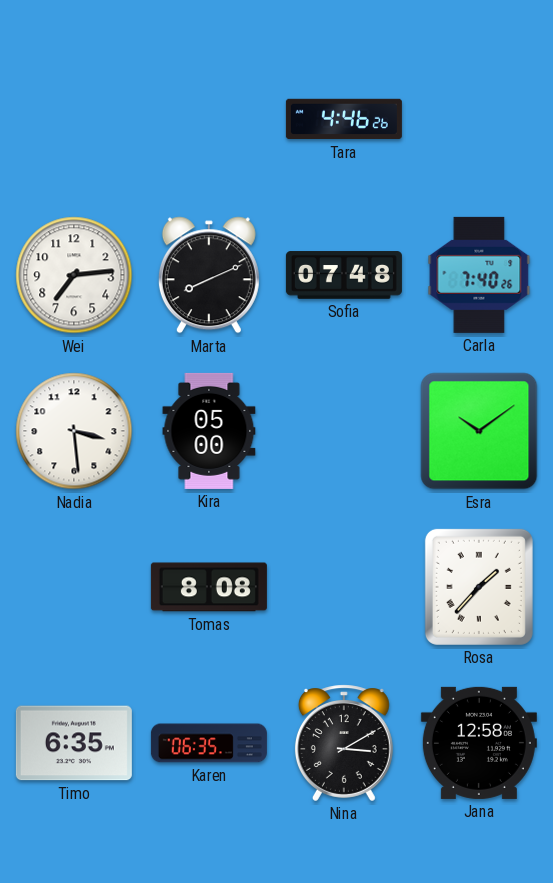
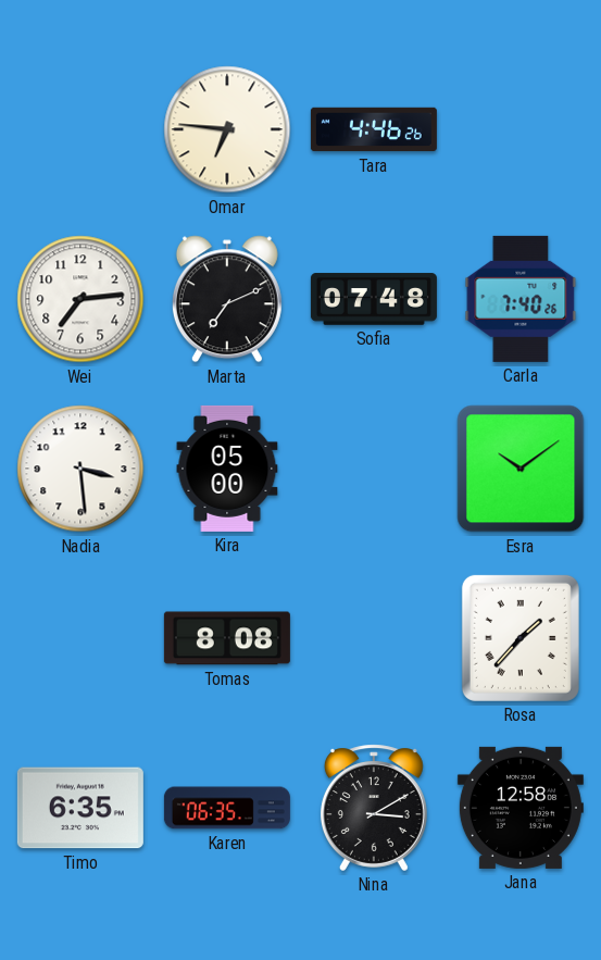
Omar: none -> 6:46
Marta: 8:11 -> 7:11
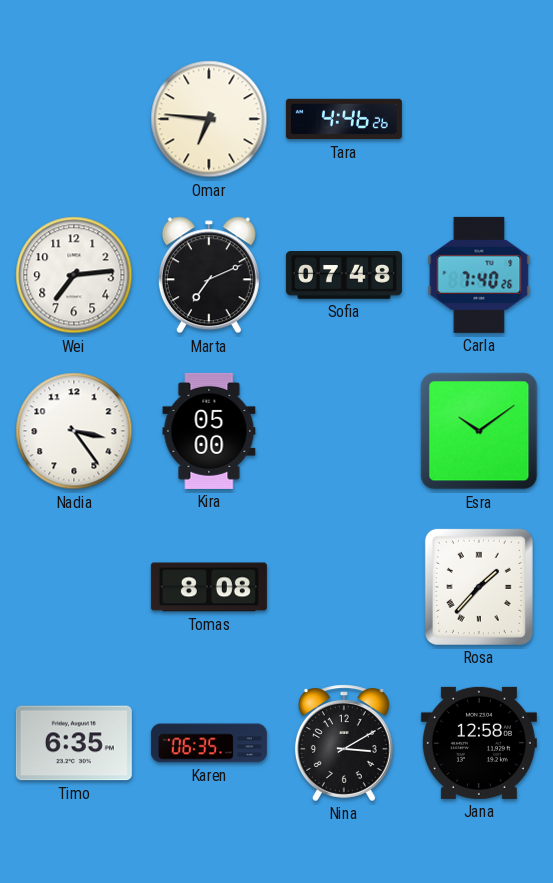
Nadia: 3:29 -> 3:24
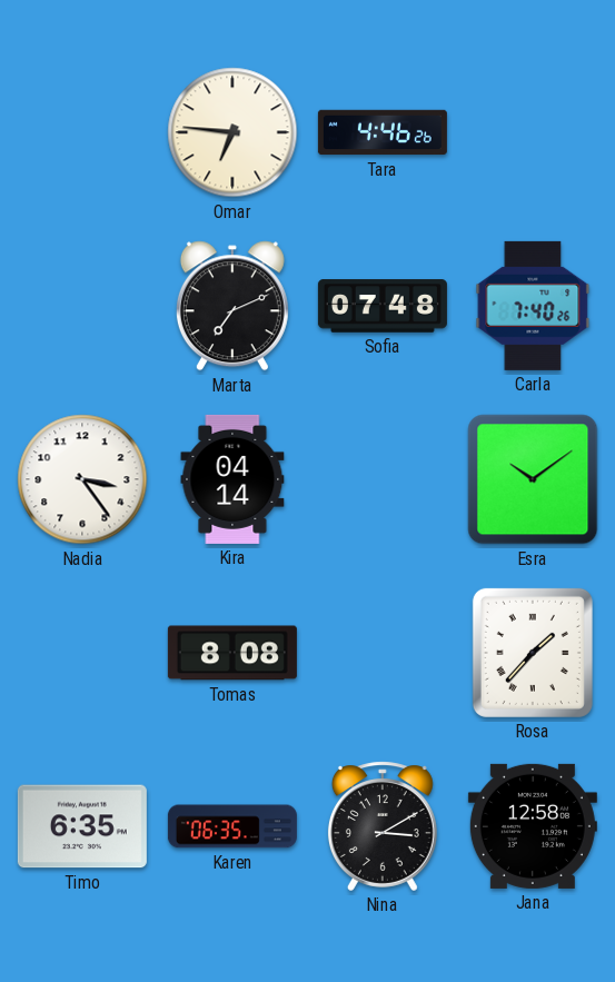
Wei: 7:14 -> none
Kira: 05:00 -> 04:14
